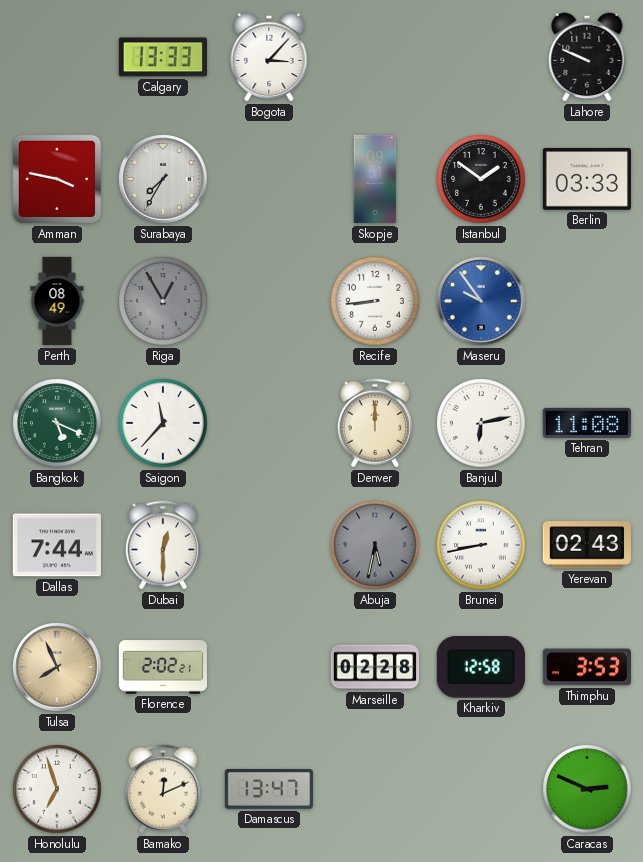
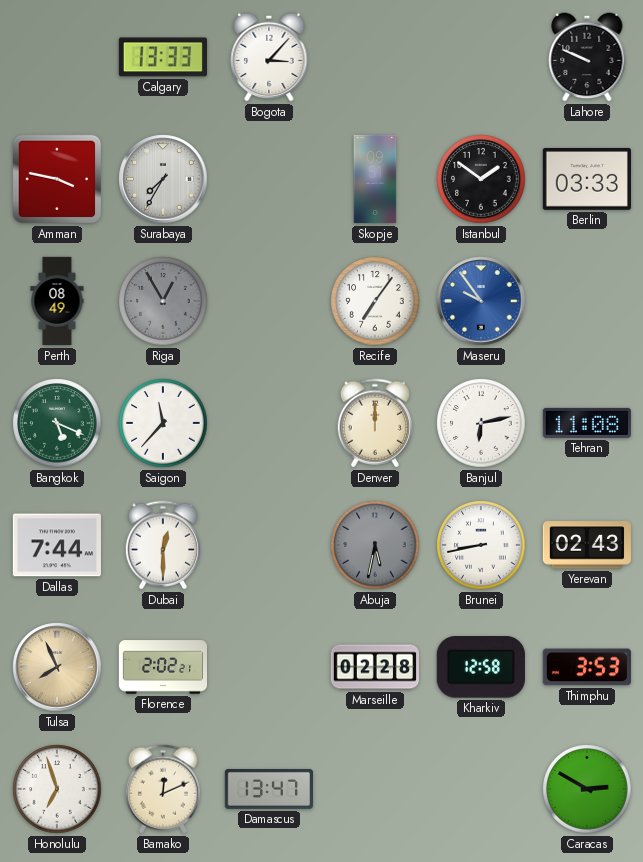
Recife: 8:44 -> 7:06
Caracas: 2:49 -> 2:50
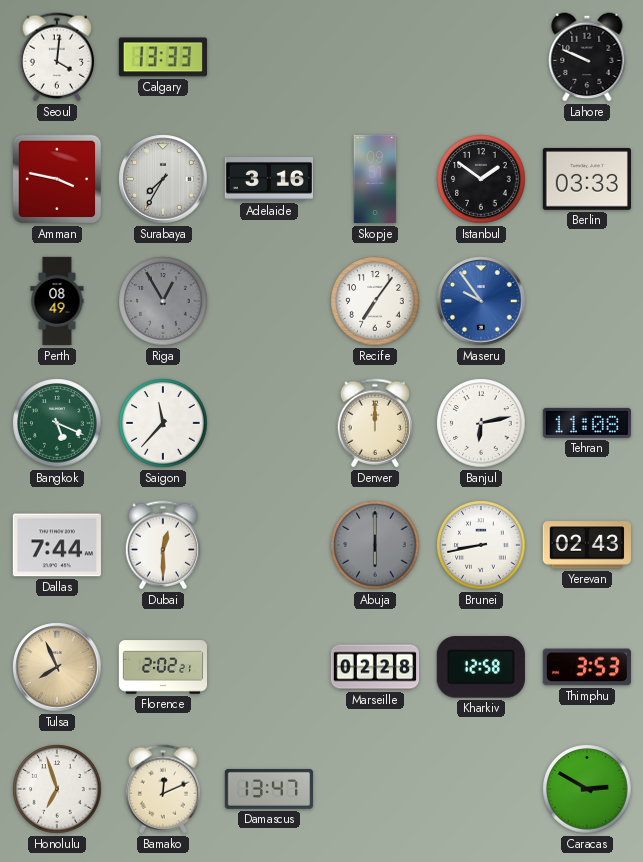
Seoul: none -> 4:01
Bogota: 3:07 -> none
Adelaide: none -> 3:16
Abuja: 5:32 -> 6:00
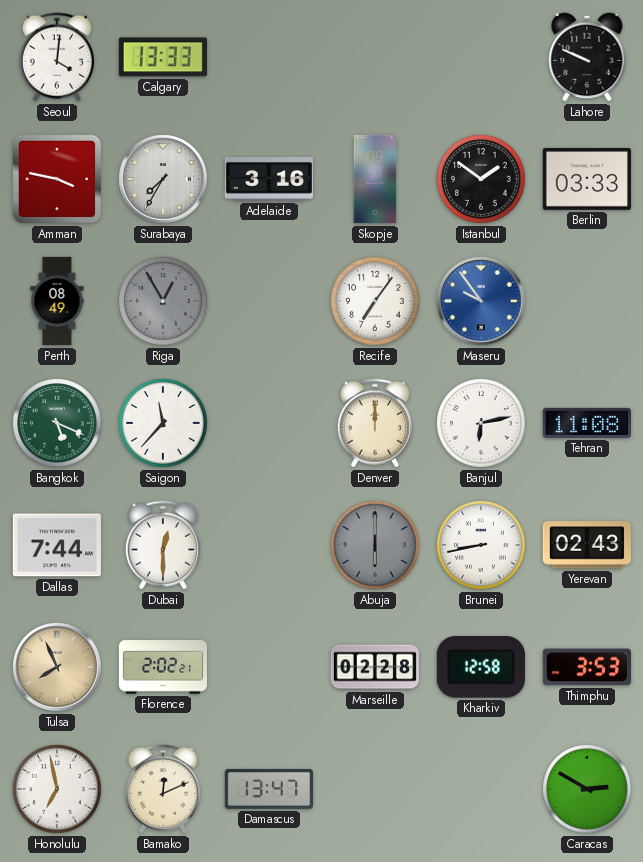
Honolulu: 6:57 -> 6:58
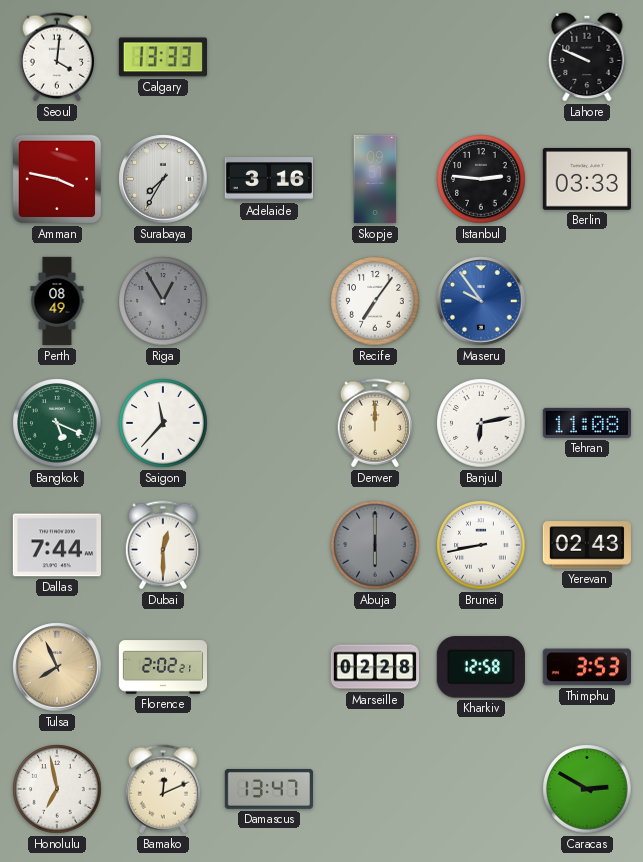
Istanbul: 1:51 -> 2:46
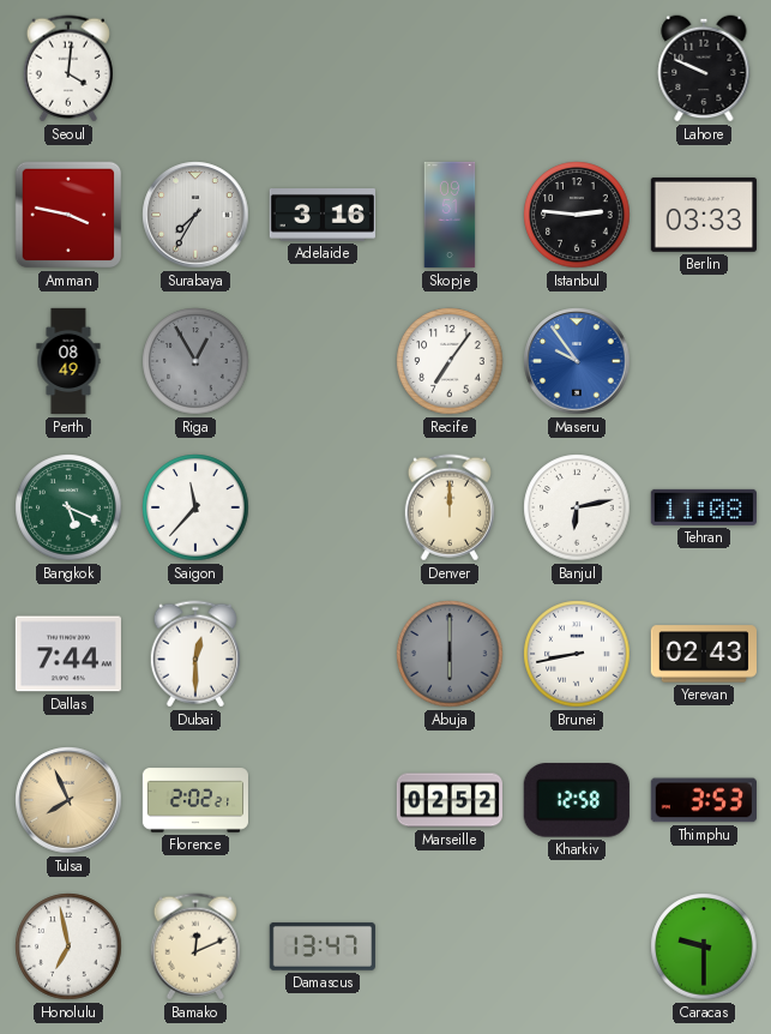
Calgary: 13:33 -> none
Marseille: 02:28 -> 02:52
Caracas: 2:50 -> 9:30
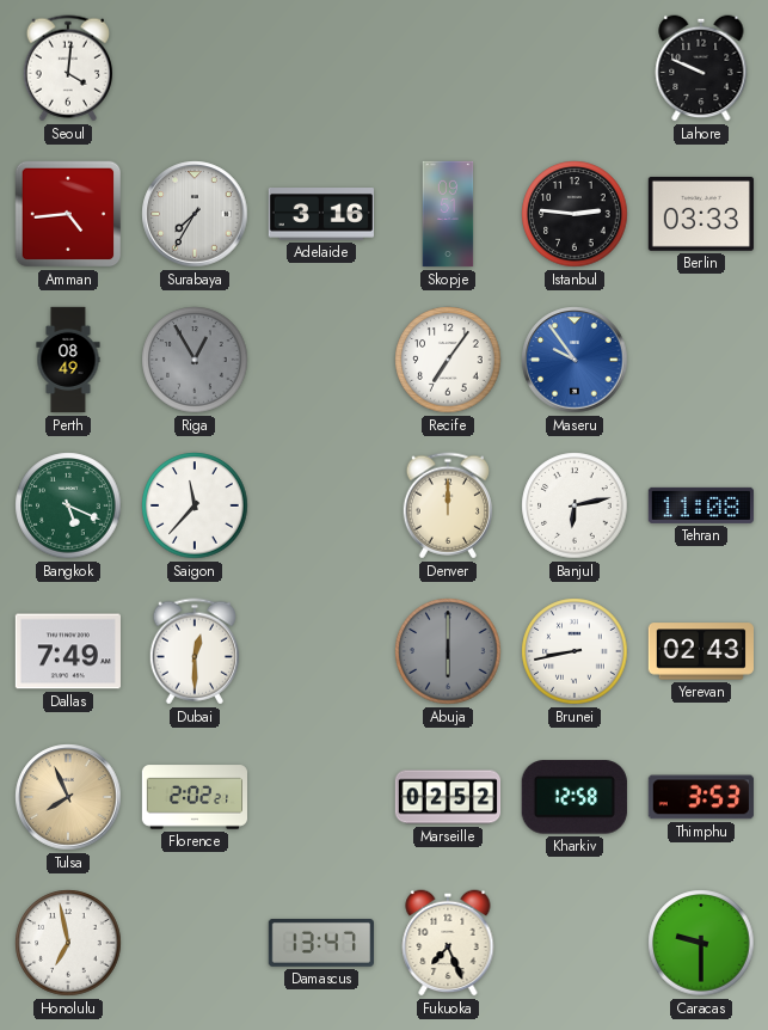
Amman: 3:47 -> 4:44
Dallas: 7:44 -> 7:49
Bamako: 12:11 -> none
Fukuoka: none -> 7:26
